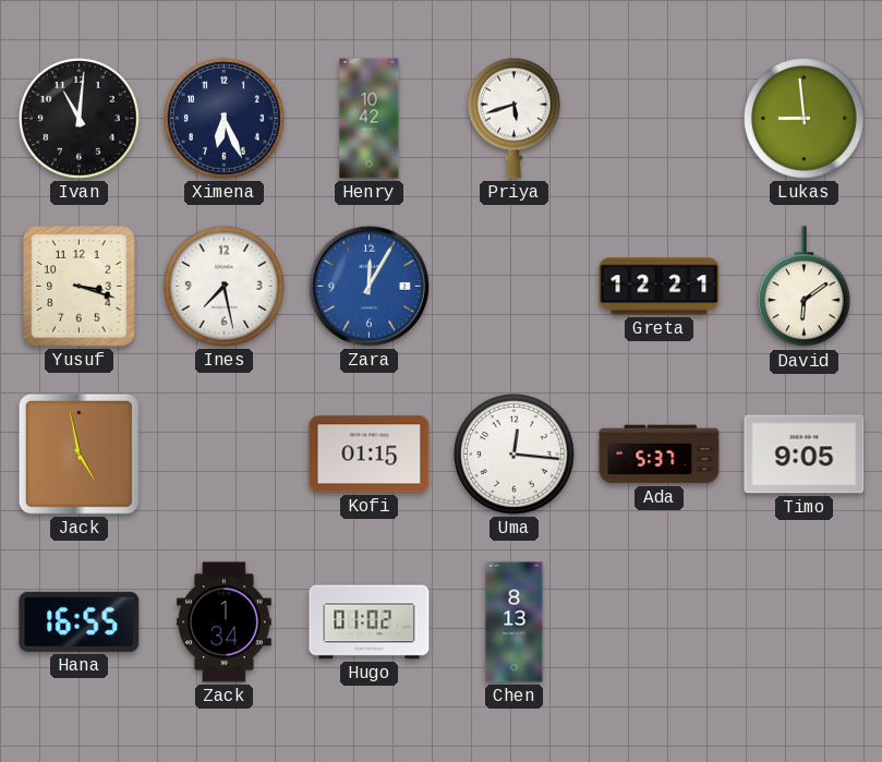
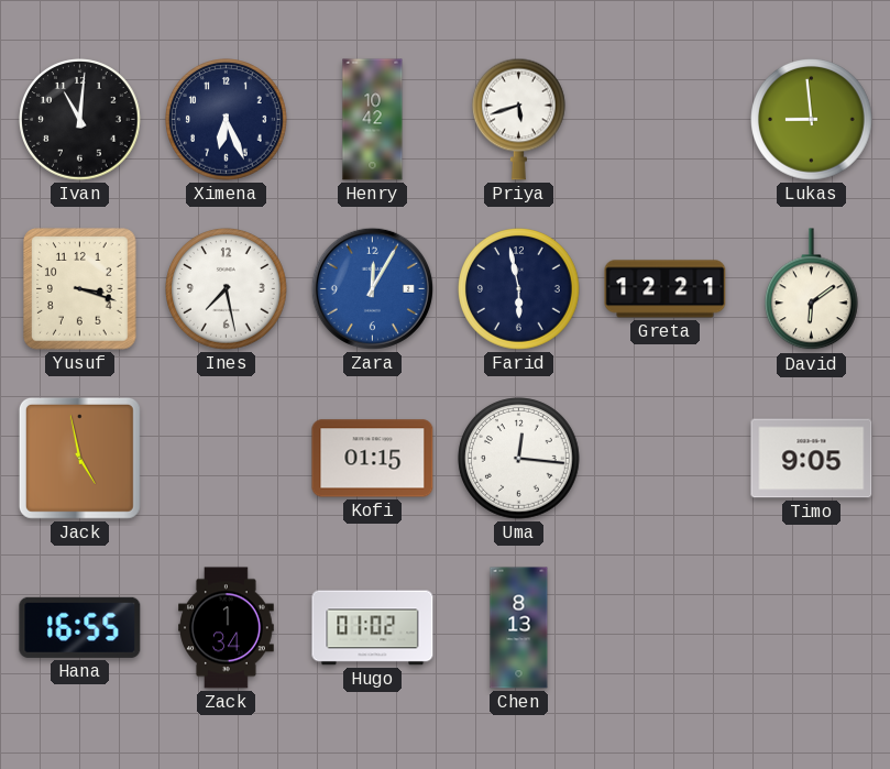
Farid: none -> 5:58
Ada: 5:37 -> none
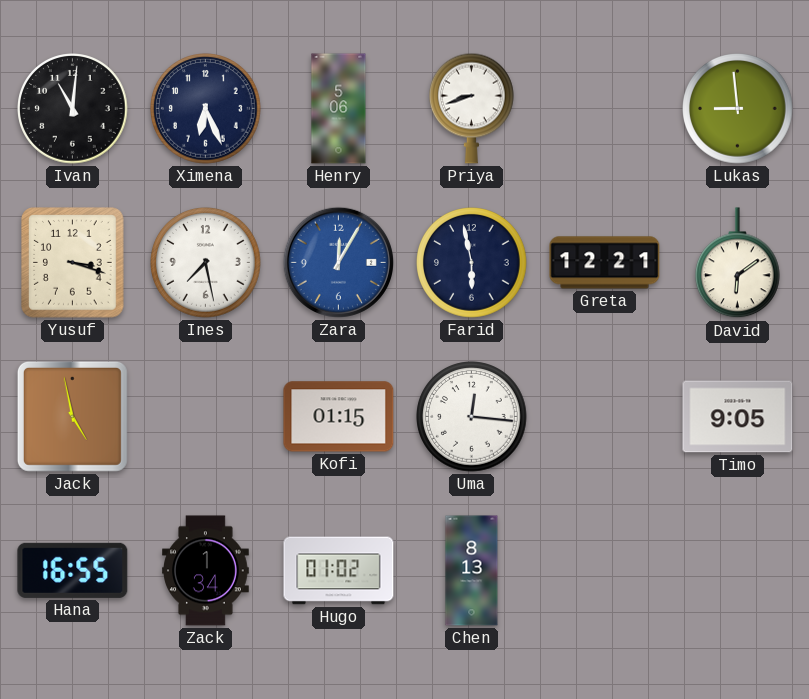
Henry: 10:42 -> 5:06
Priya: 5:42 -> 8:42
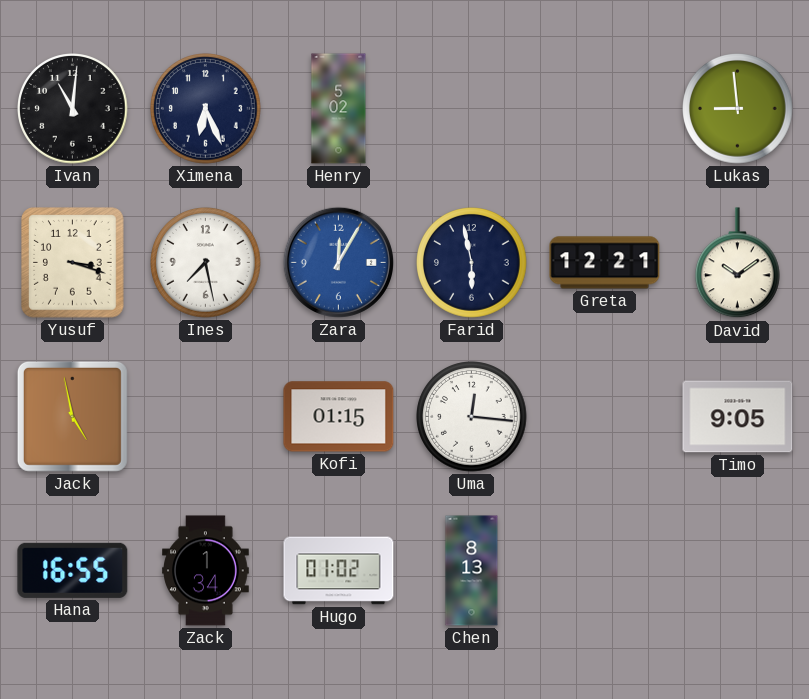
Henry: 5:06 -> 5:02
Priya: 8:42 -> none
David: 6:09 -> 10:09
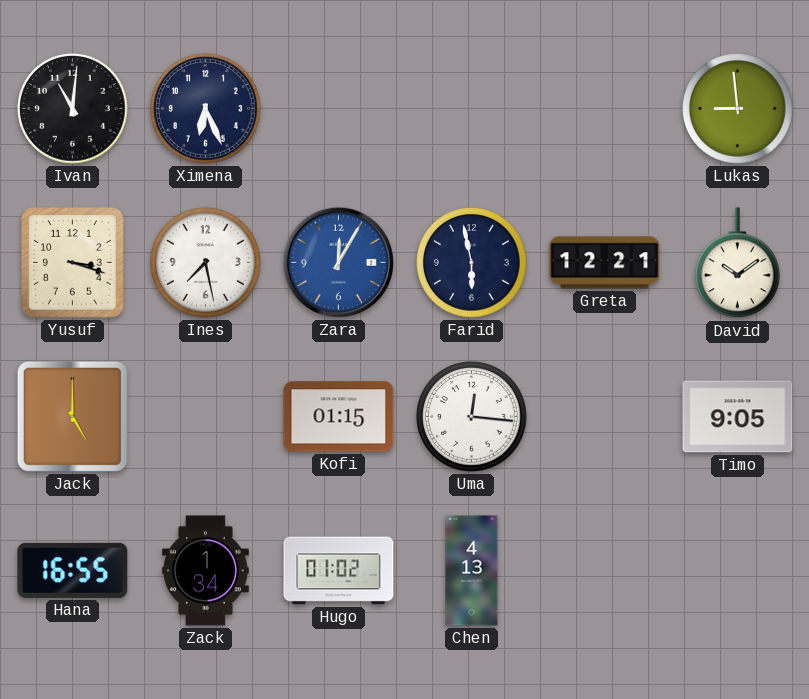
Henry: 5:02 -> none
Jack: 4:58 -> 5:00
Chen: 8:13 -> 4:13
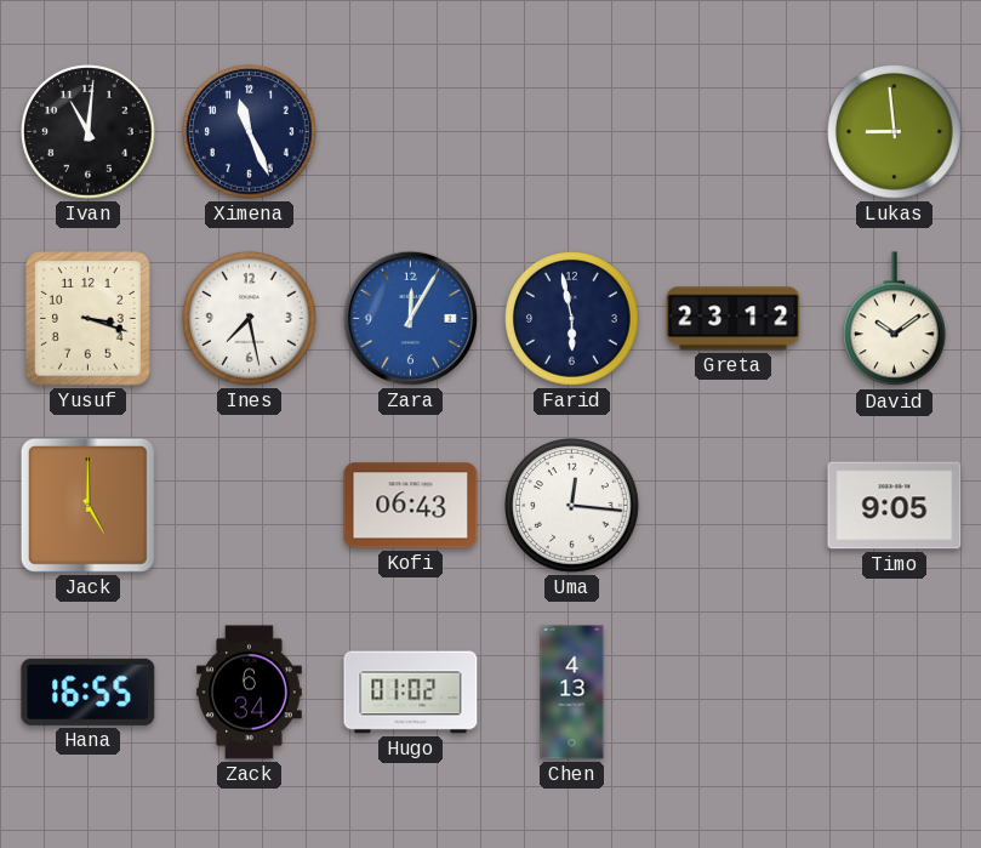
Ximena: 6:26 -> 11:26
Greta: 12:21 -> 23:12
Kofi: 01:15 -> 06:43
Zack: 1:34 -> 6:34
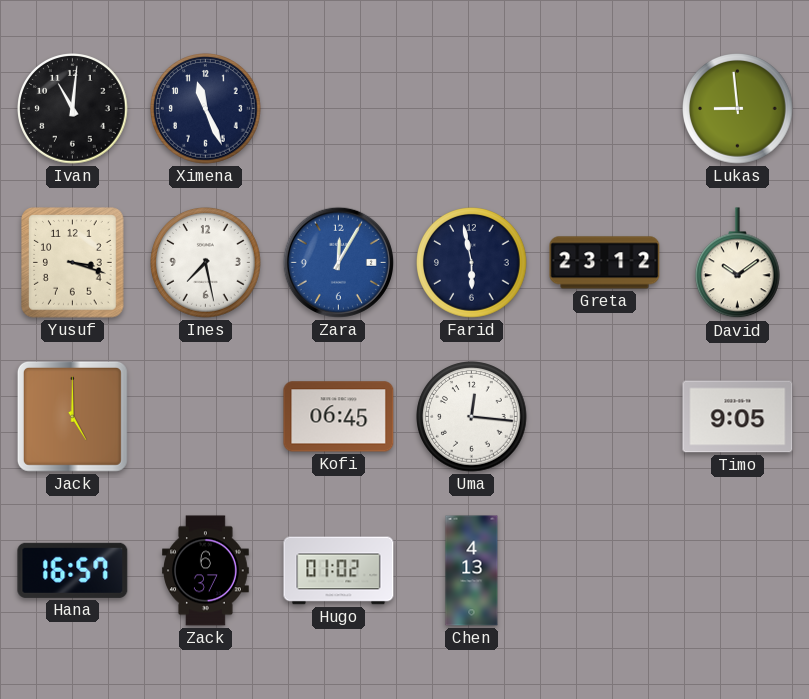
Kofi: 06:43 -> 06:45
Hana: 16:55 -> 16:57
Zack: 6:34 -> 6:37
